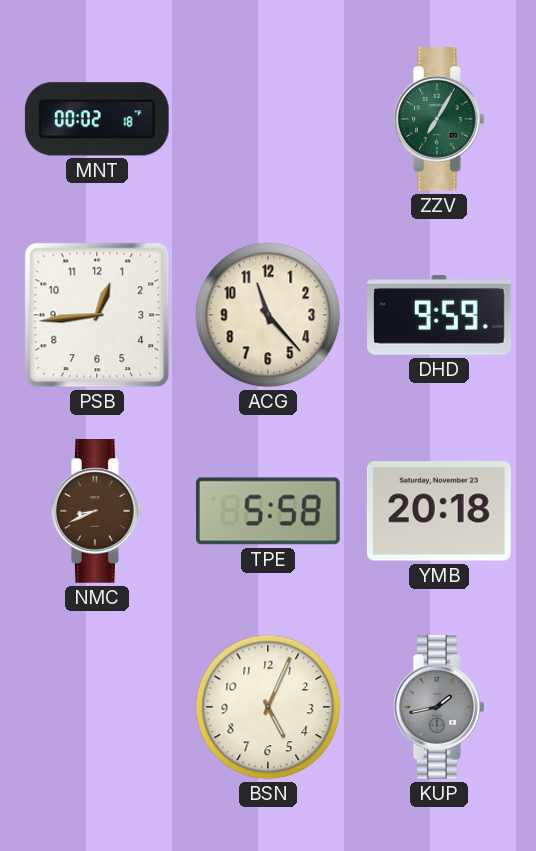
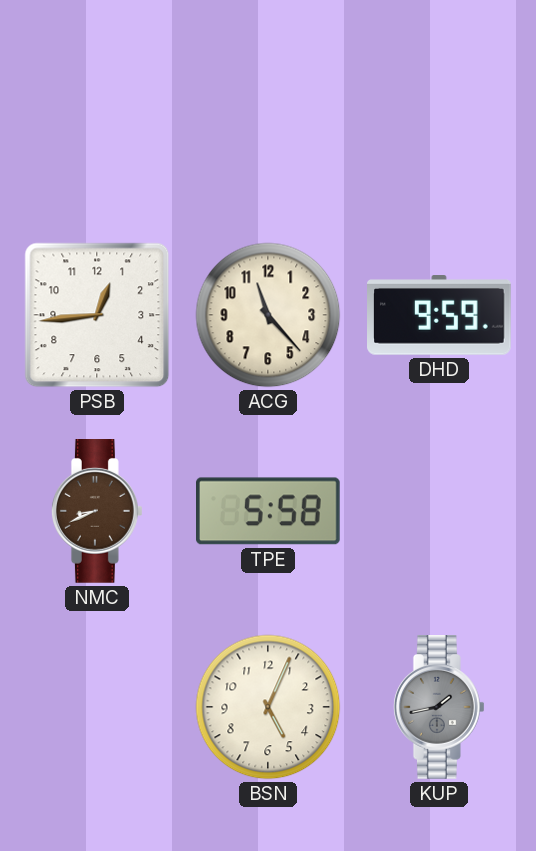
MNT: 00:02 -> none
ZZV: 7:05 -> none
YMB: 20:18 -> none
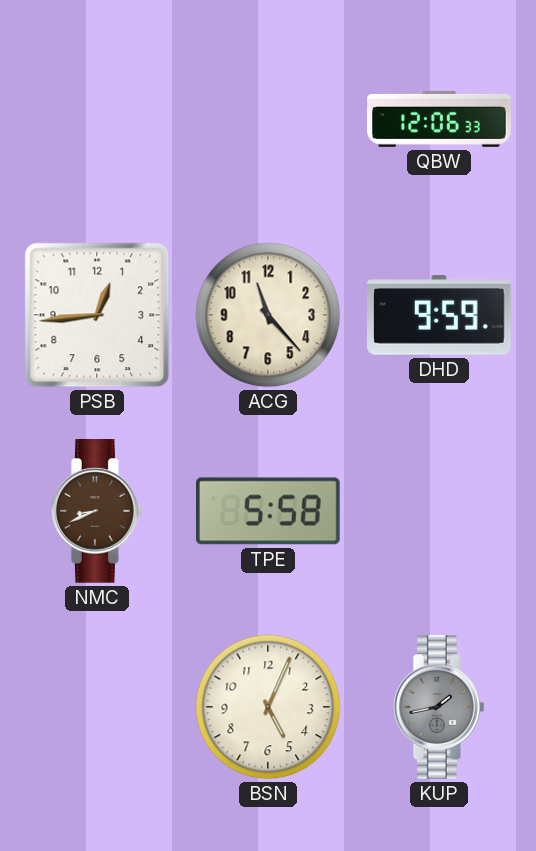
QBW: none -> 12:06
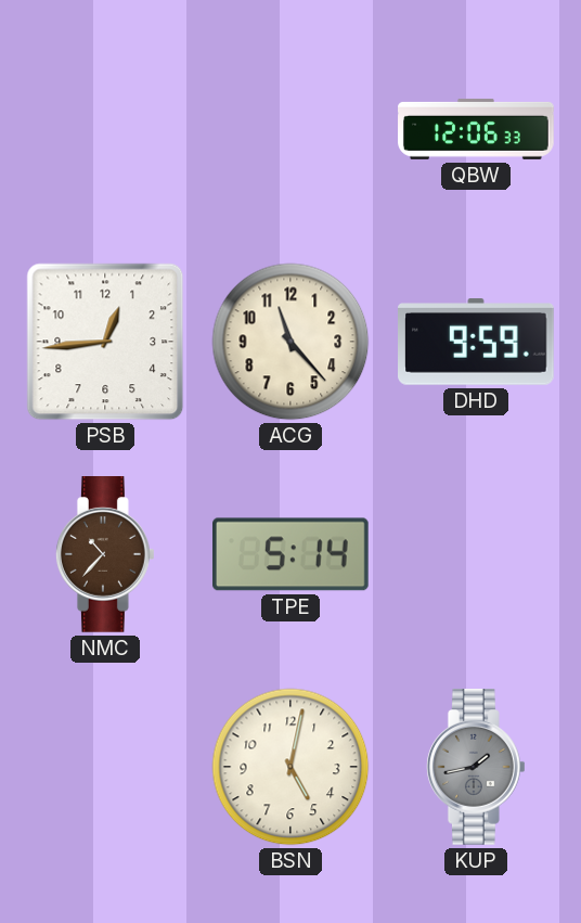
NMC: 8:41 -> 10:37
TPE: 5:58 -> 5:14
BSN: 5:04 -> 5:02
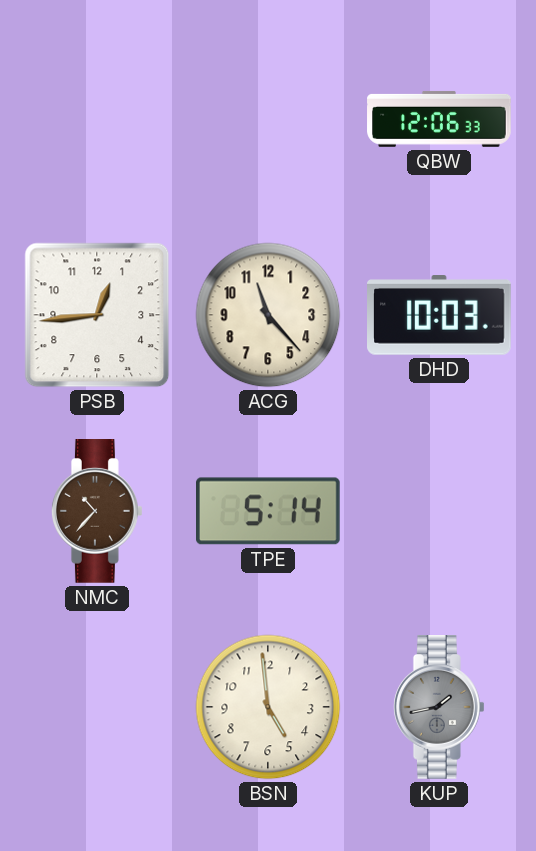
DHD: 9:59 -> 10:03
BSN: 5:02 -> 4:59
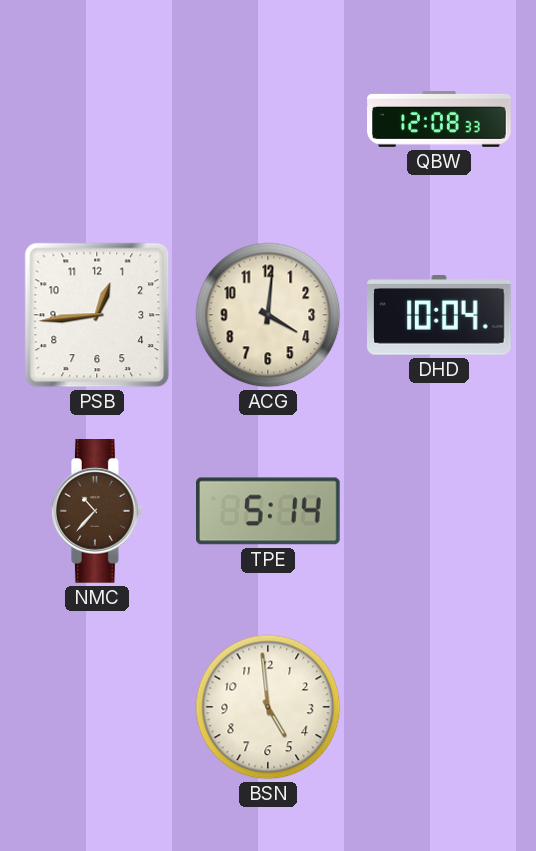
QBW: 12:06 -> 12:08
ACG: 11:23 -> 4:01
DHD: 10:03 -> 10:04
KUP: 1:43 -> none
